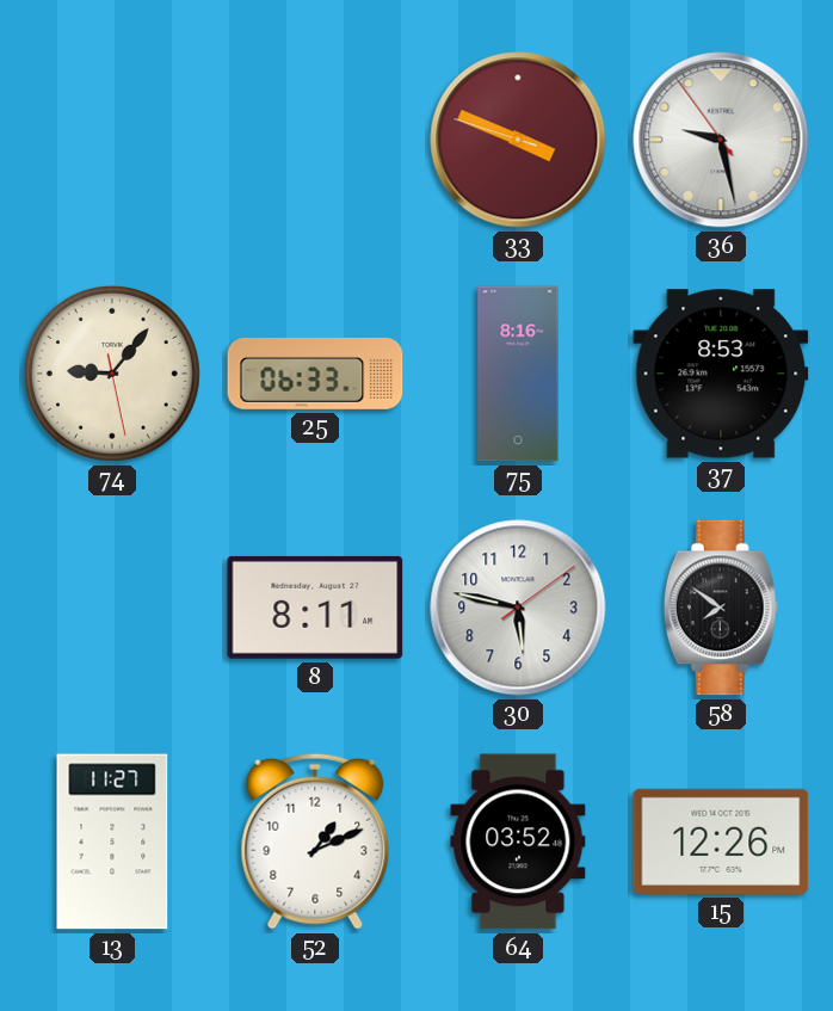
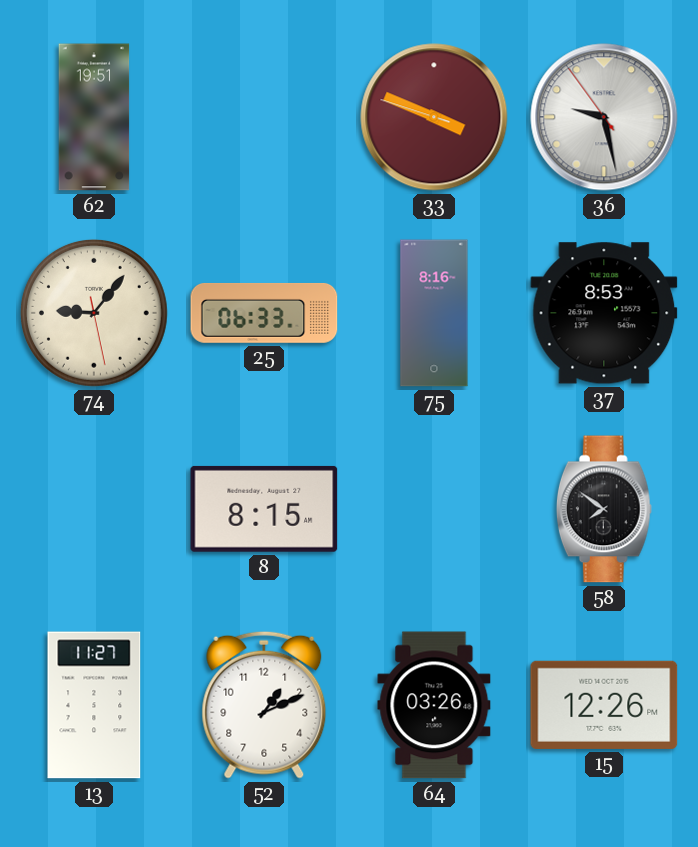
62: none -> 19:51
8: 8:11 -> 8:15
30: 5:47 -> none
64: 03:52 -> 03:26
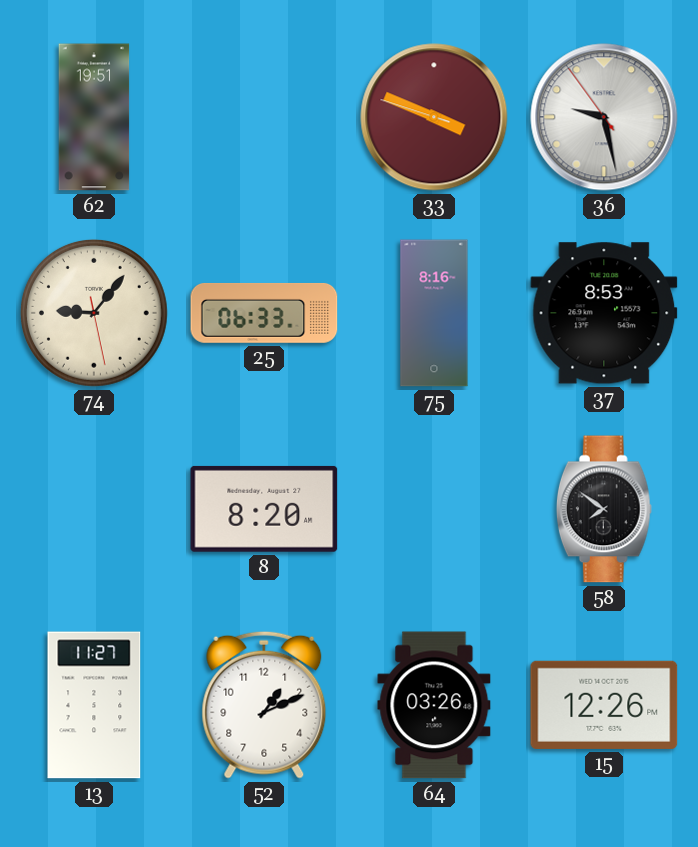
8: 8:15 -> 8:20
